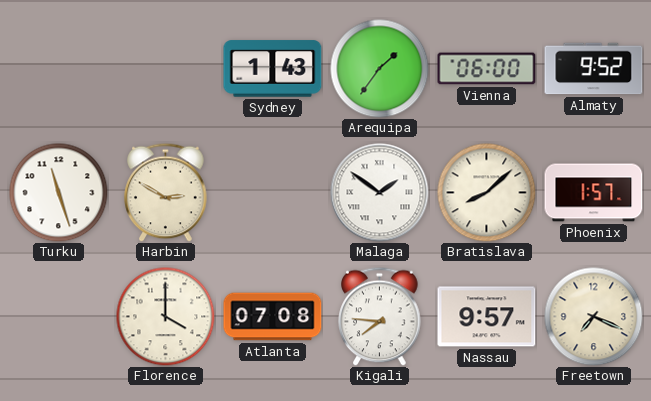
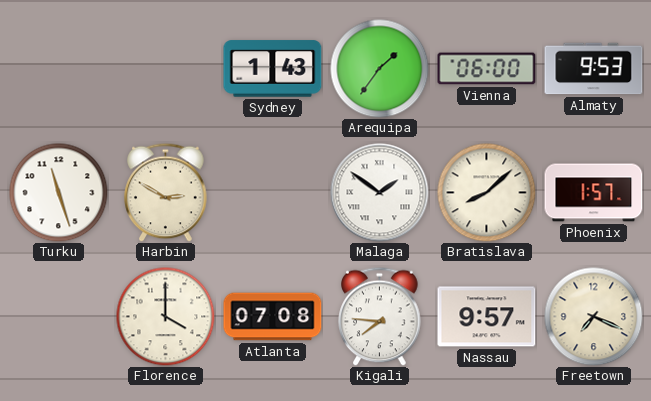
Almaty: 9:52 -> 9:53
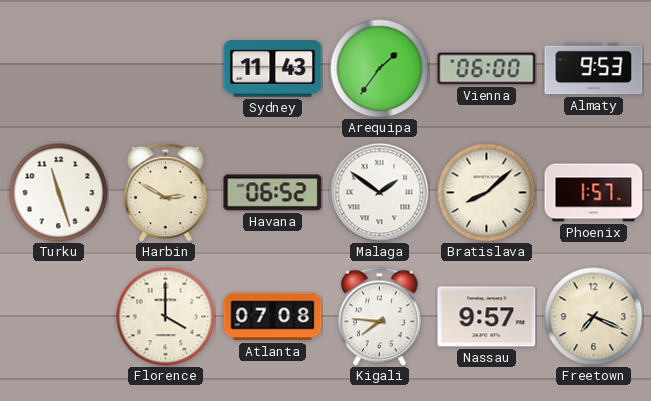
Sydney: 1:43 -> 11:43
Havana: none -> 06:52
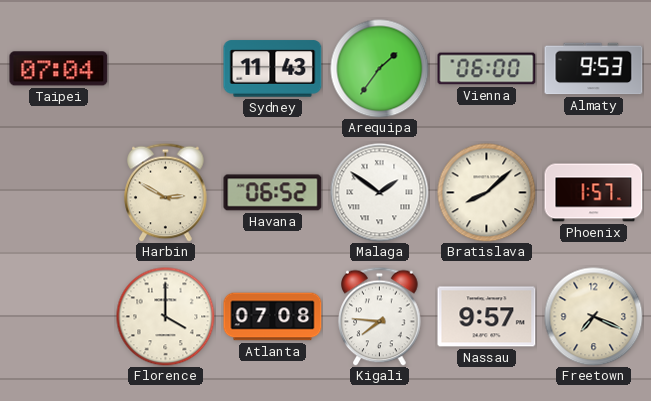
Taipei: none -> 07:04
Turku: 11:27 -> none
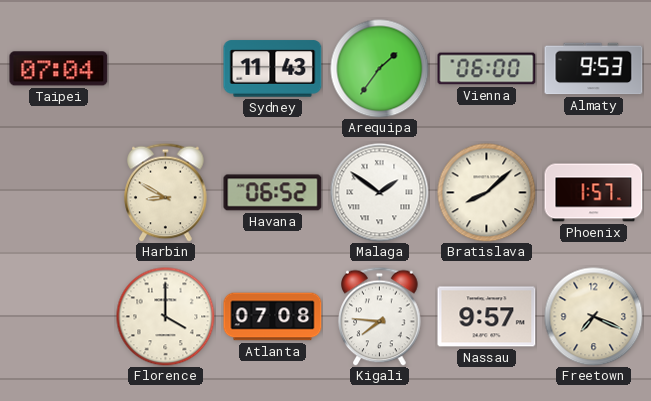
Harbin: 2:50 -> 8:50
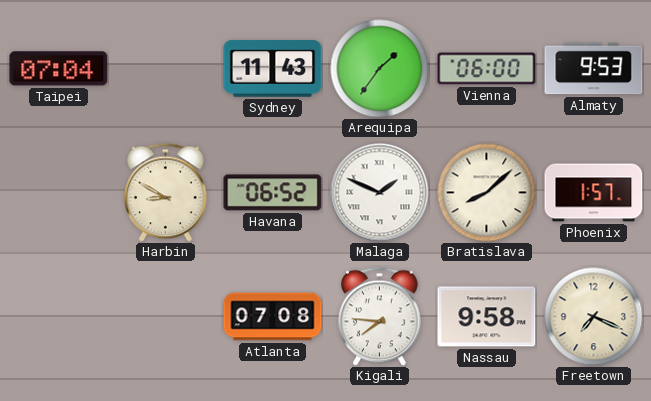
Malaga: 1:51 -> 1:49
Florence: 4:00 -> none
Nassau: 9:57 -> 9:58
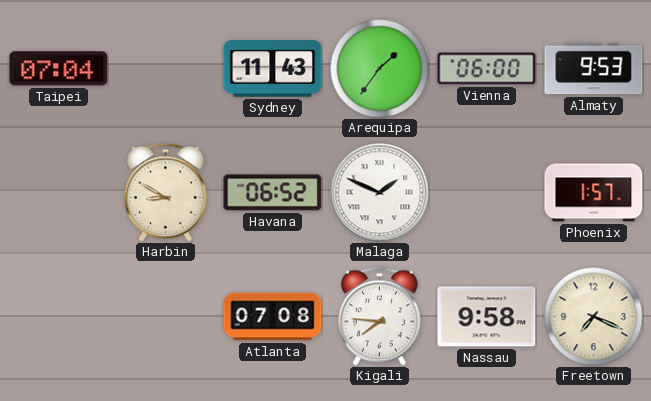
Bratislava: 8:08 -> none
